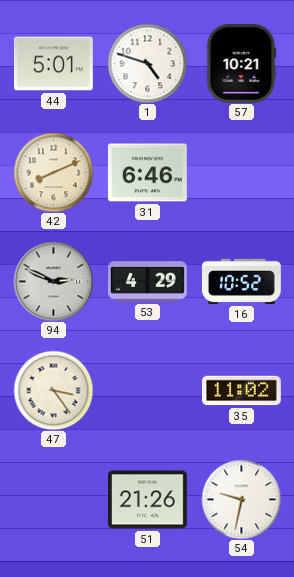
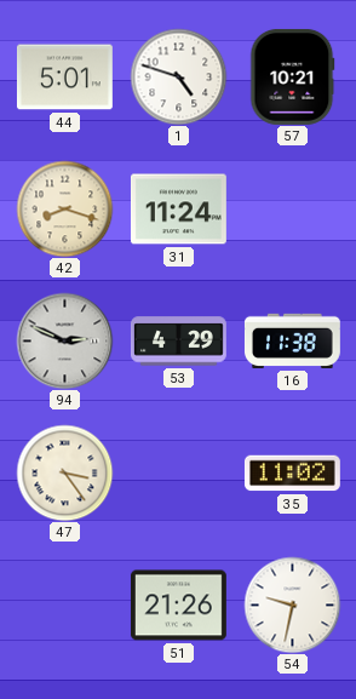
42: 8:11 -> 8:18
31: 6:46 -> 11:24
16: 10:52 -> 11:38
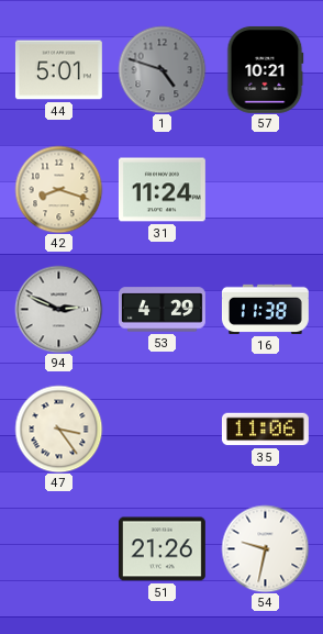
1 dial: white -> grey
35: 11:02 -> 11:06
